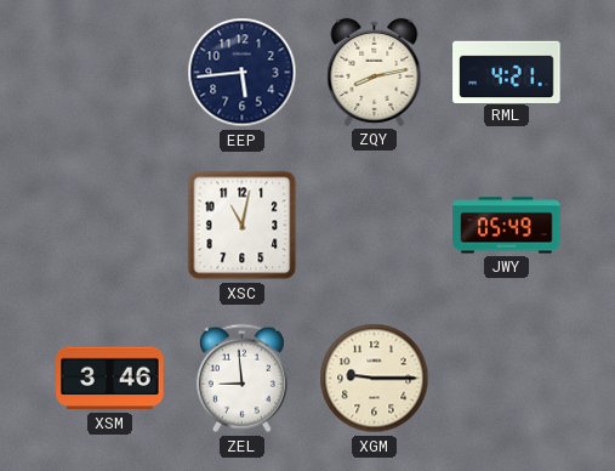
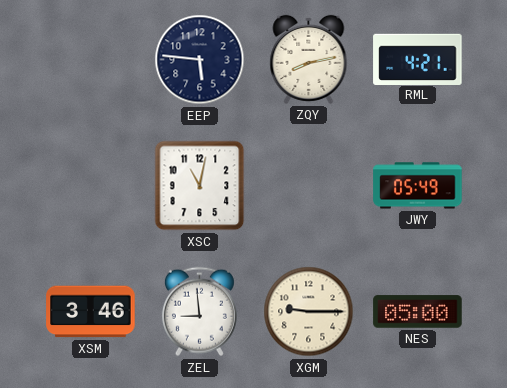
EEP: 5:44 -> 5:46
NES: none -> 05:00
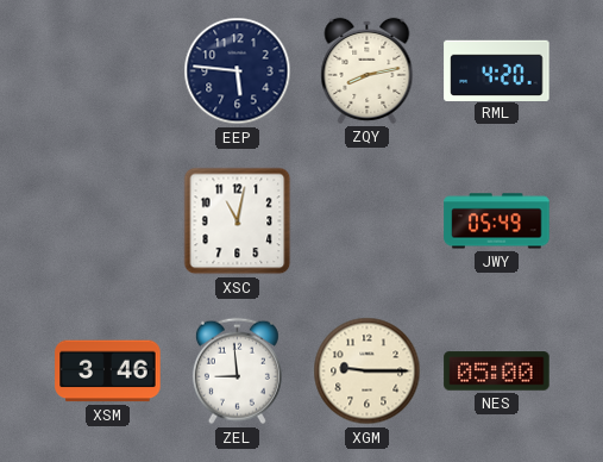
RML: 4:21 -> 4:20
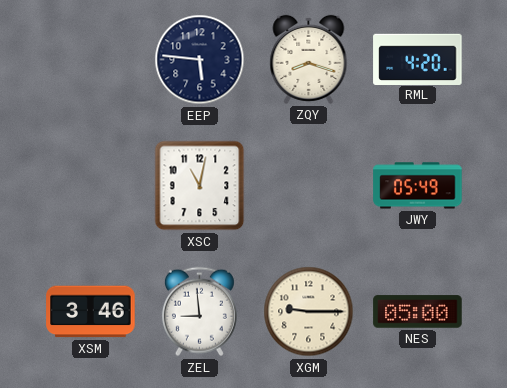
ZQY: 8:13 -> 8:18
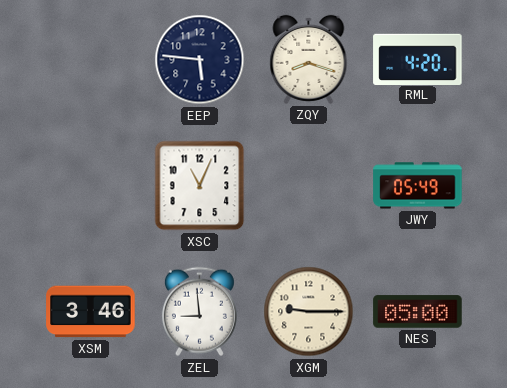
XSC: 11:02 -> 11:04
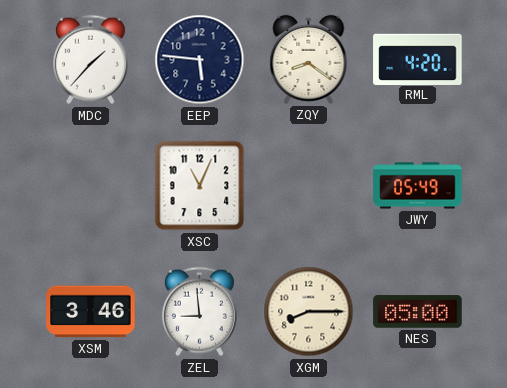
MDC: none -> 1:37
ZQY: 8:18 -> 8:21
XGM: 9:15 -> 8:15
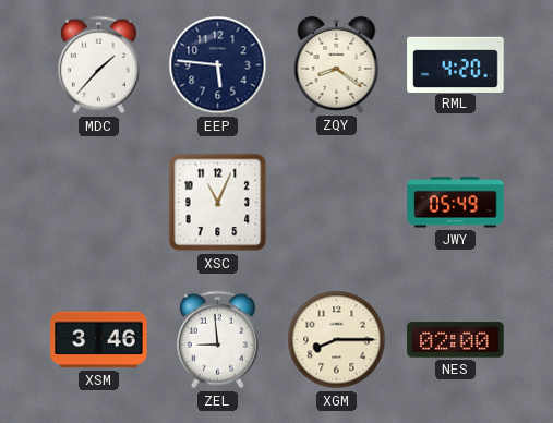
NES: 05:00 -> 02:00
